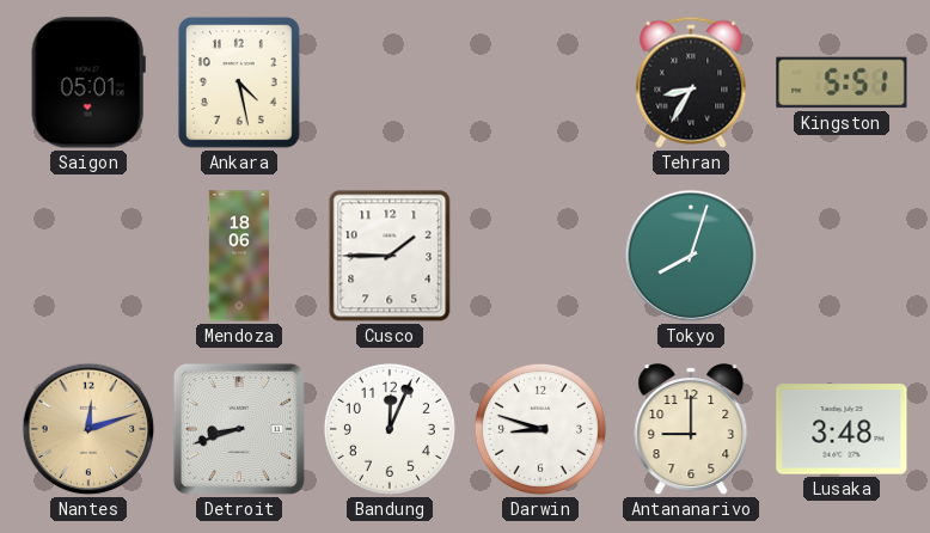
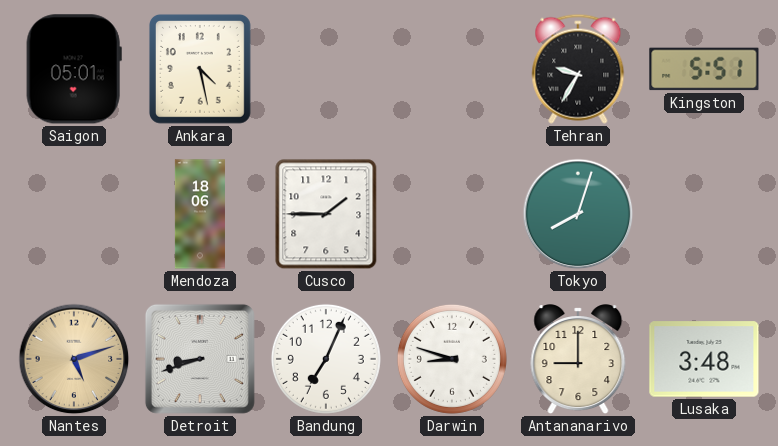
Tehran: 8:35 -> 9:35
Nantes: 12:12 -> 5:12
Bandung: 12:04 -> 7:04
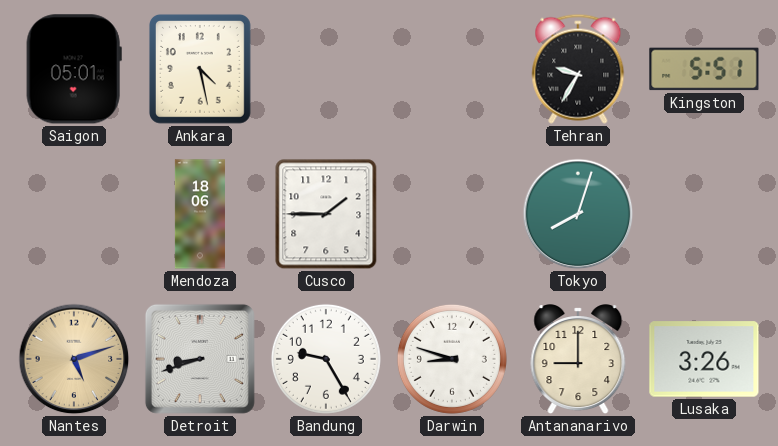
Bandung: 7:04 -> 9:25
Lusaka: 3:48 -> 3:26
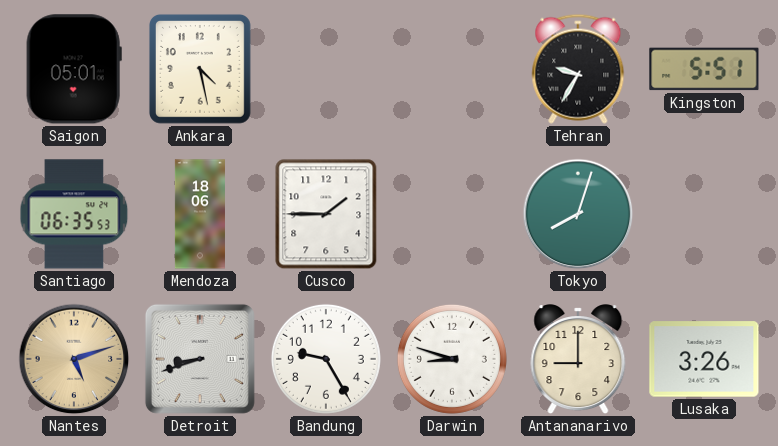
Santiago: none -> 06:35
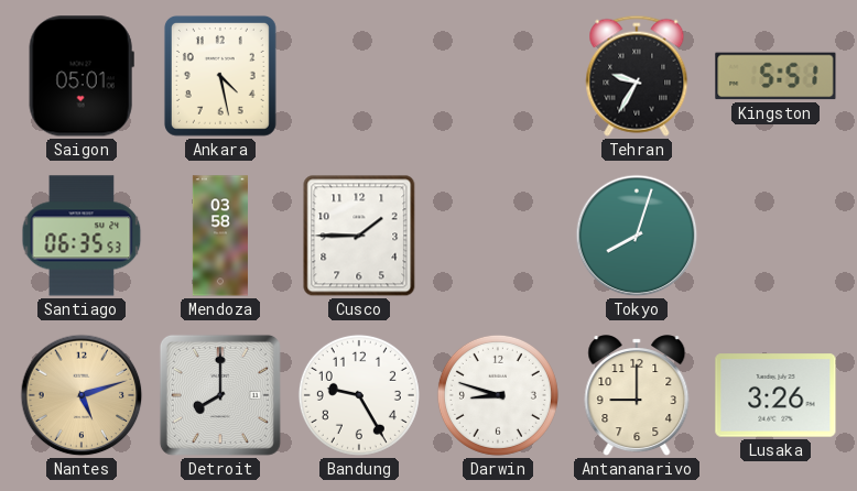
Mendoza: 18:06 -> 03:58
Detroit: 8:42 -> 8:00
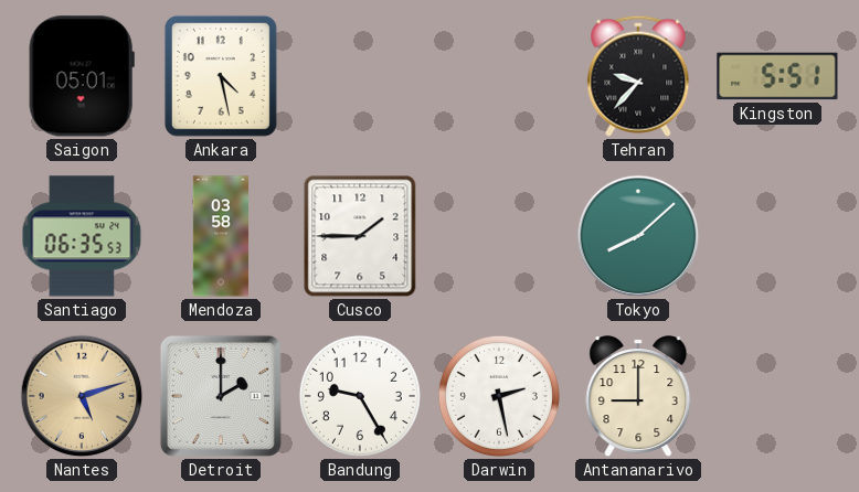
Tehran: 9:35 -> 9:37
Tokyo: 8:03 -> 8:08
Detroit: 8:00 -> 2:00
Darwin: 8:48 -> 2:28
Lusaka: 3:26 -> none
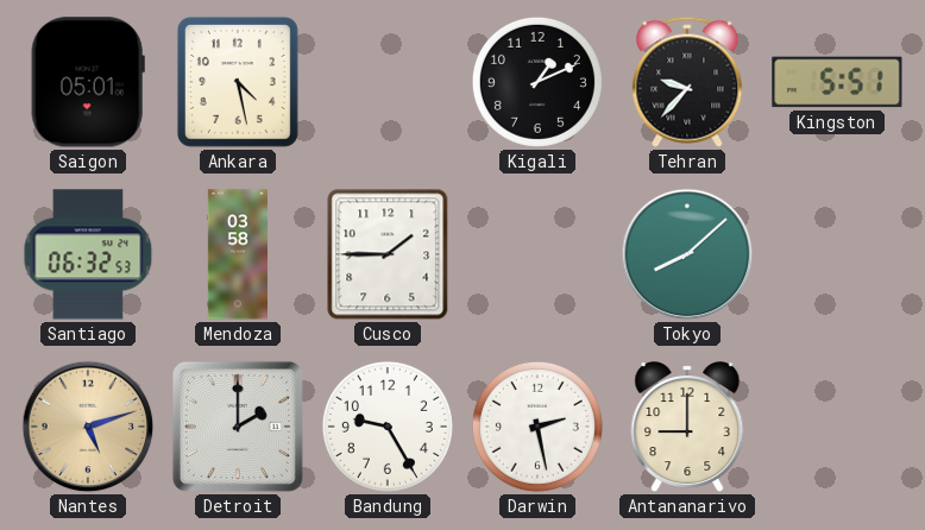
Kigali: none -> 1:11
Santiago: 06:35 -> 06:32
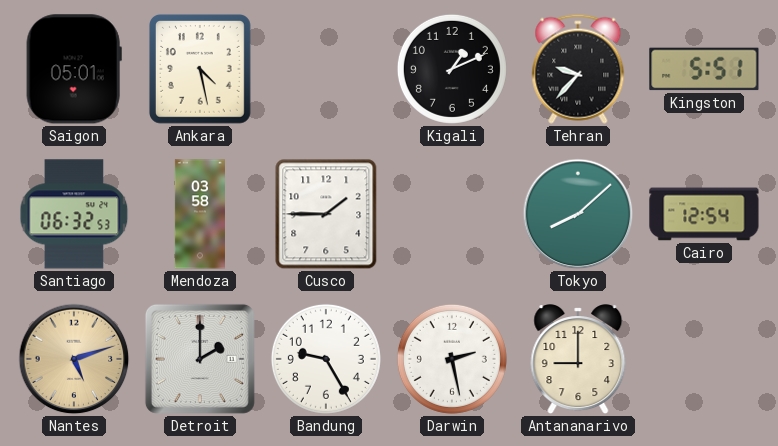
Cairo: none -> 12:54
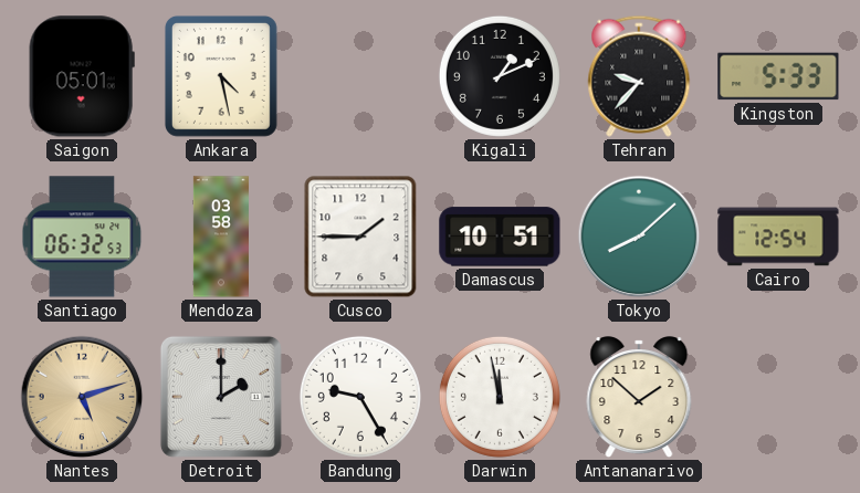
Kingston: 5:51 -> 5:33
Damascus: none -> 10:51
Darwin: 2:28 -> 11:58
Antananarivo: 9:00 -> 1:52
